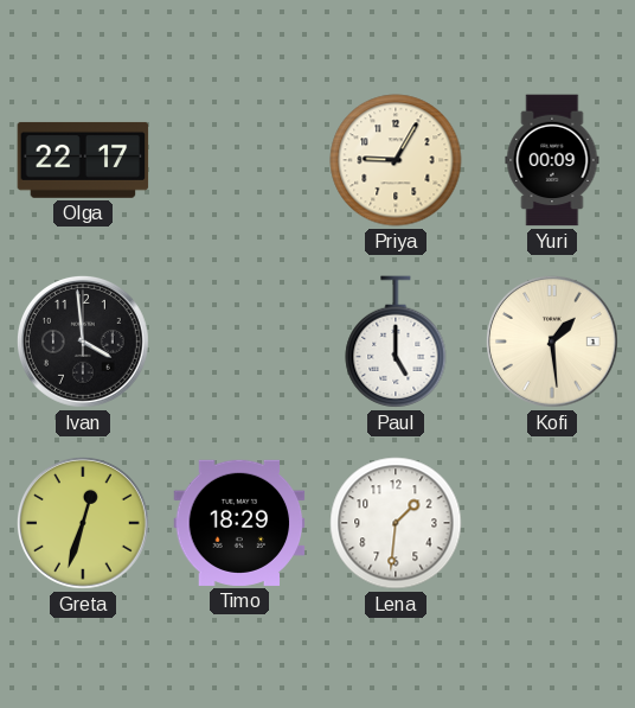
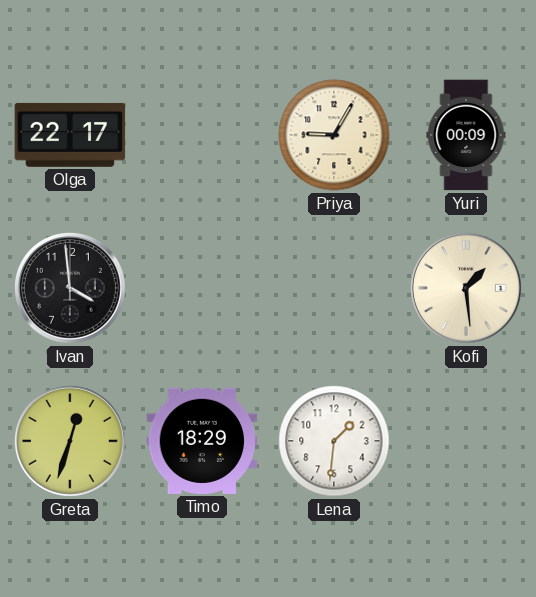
Paul: 5:00 -> none
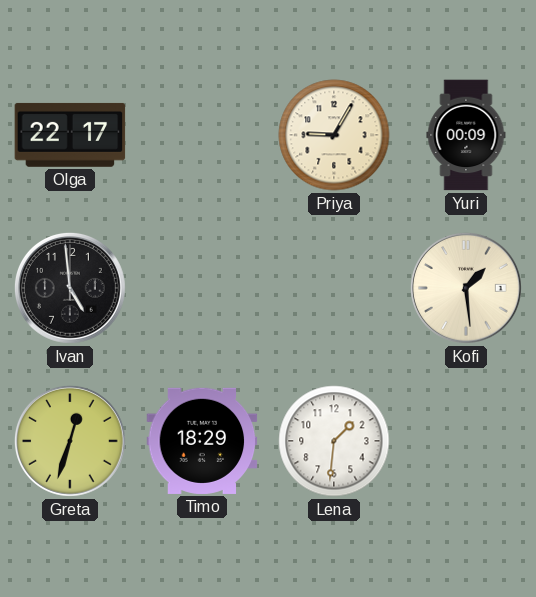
Ivan: 3:59 -> 4:59
